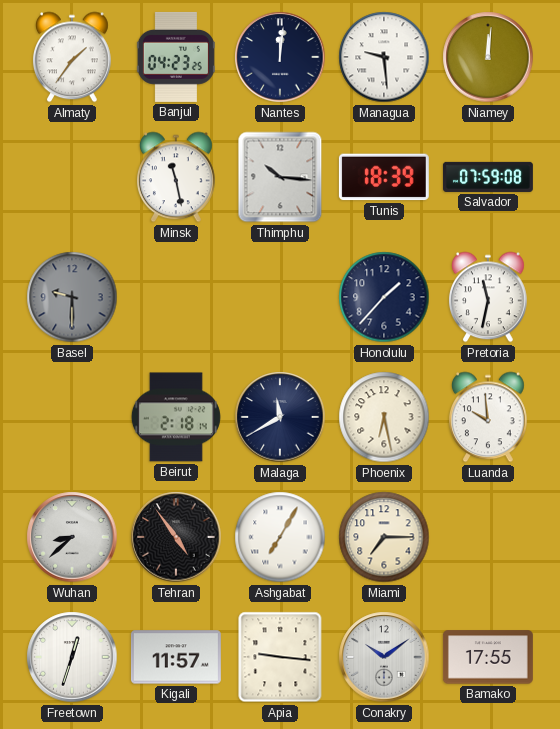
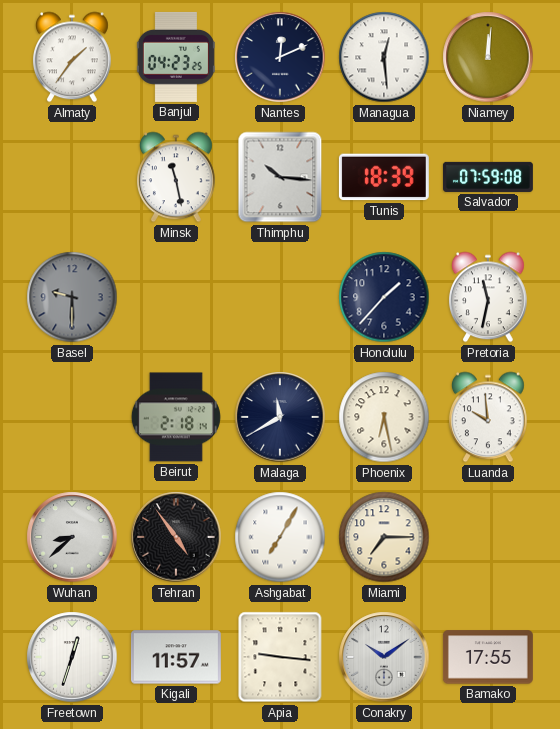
Nantes: 12:01 -> 12:11
Managua: 9:29 -> 12:29
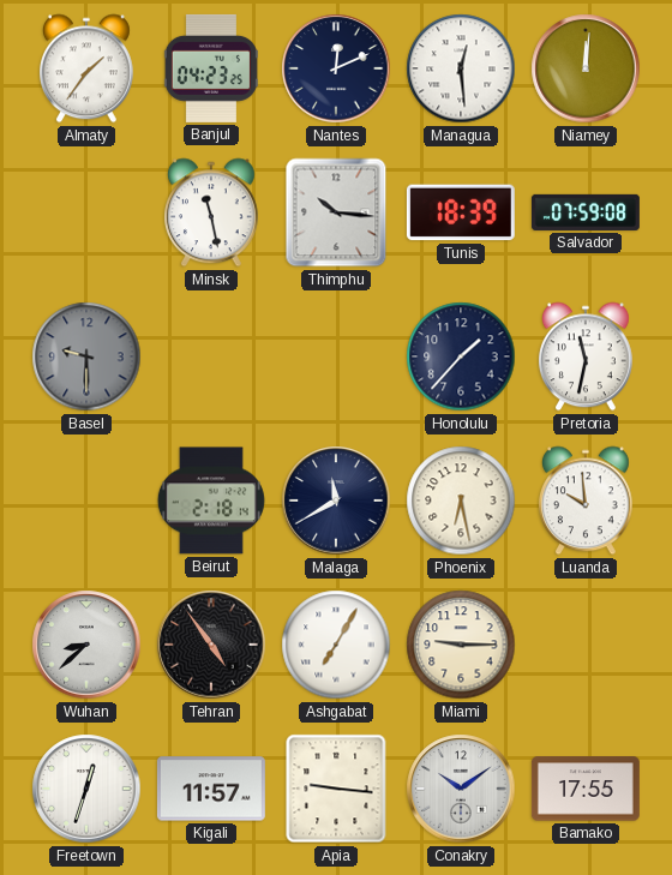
Miami: 7:15 -> 9:15
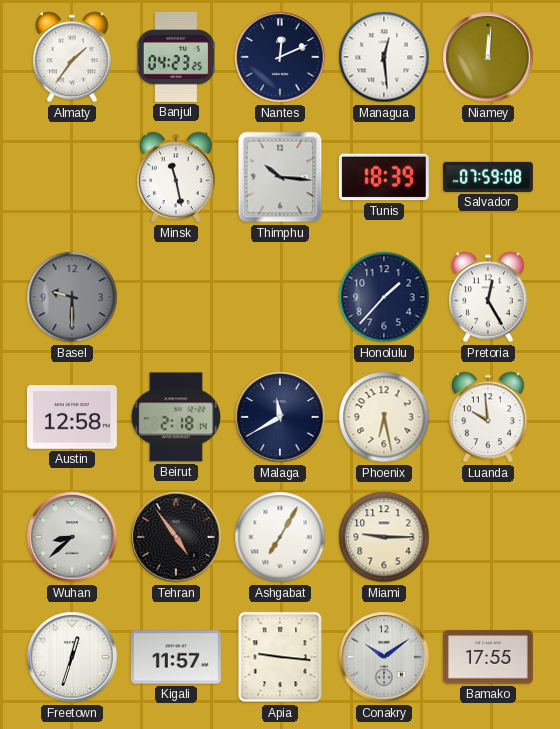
Pretoria: 11:32 -> 12:25
Austin: none -> 12:58
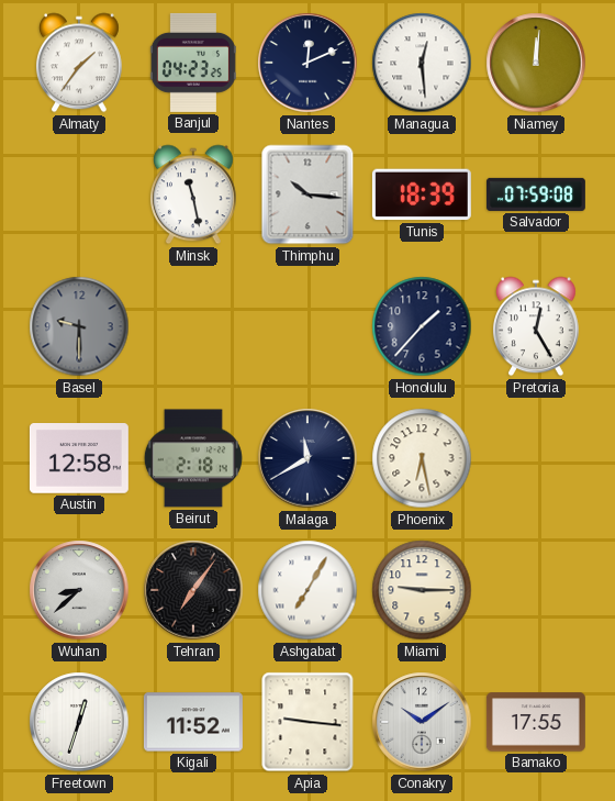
Luanda: 9:59 -> none
Tehran: 4:54 -> 7:06
Kigali: 11:57 -> 11:52
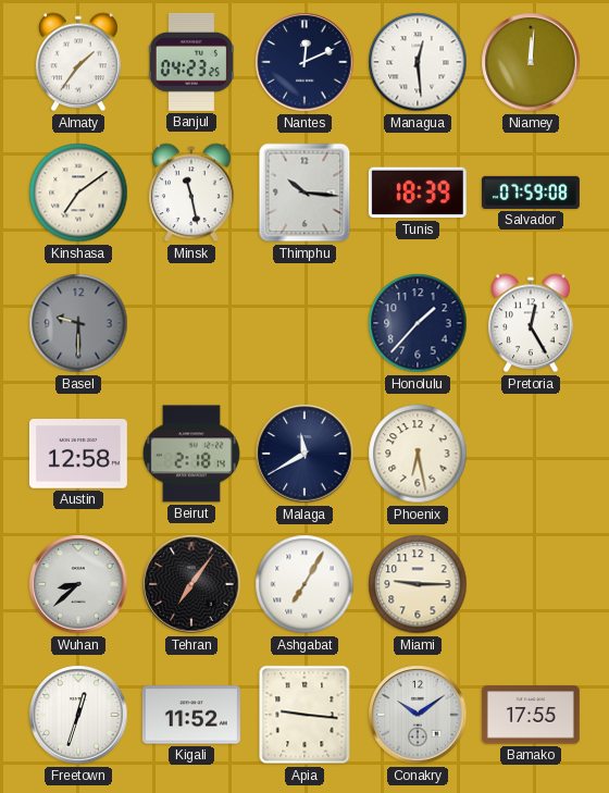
Kinshasa: none -> 7:09
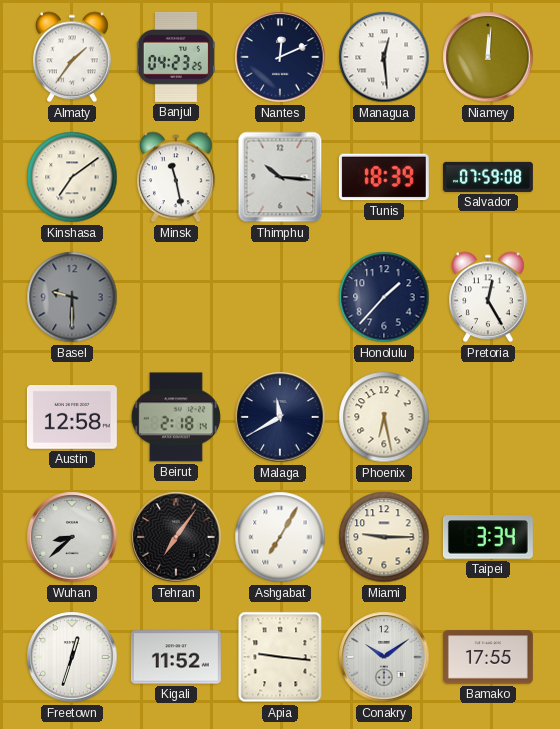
Taipei: none -> 3:34
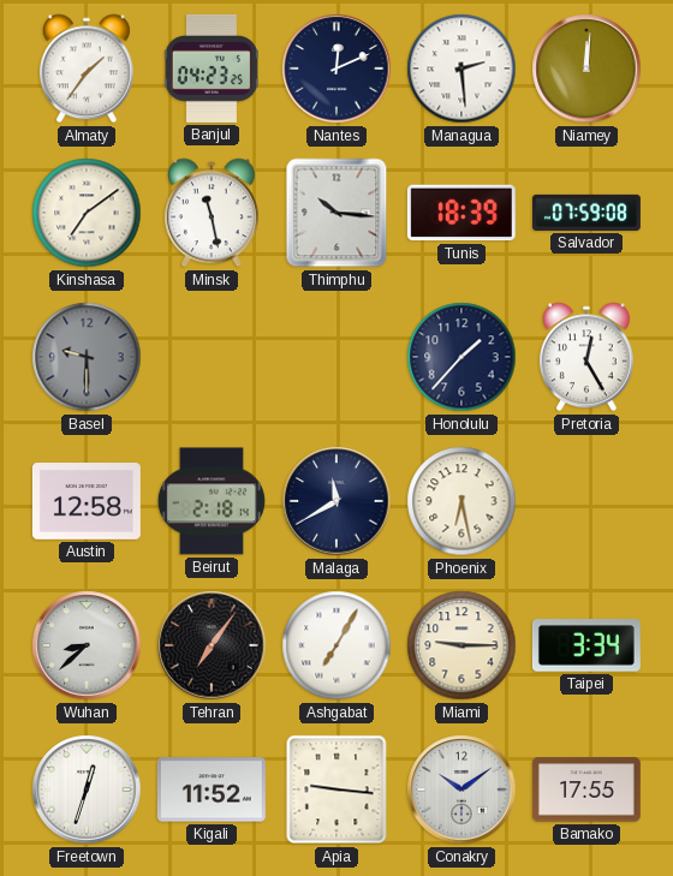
Managua: 12:29 -> 2:29
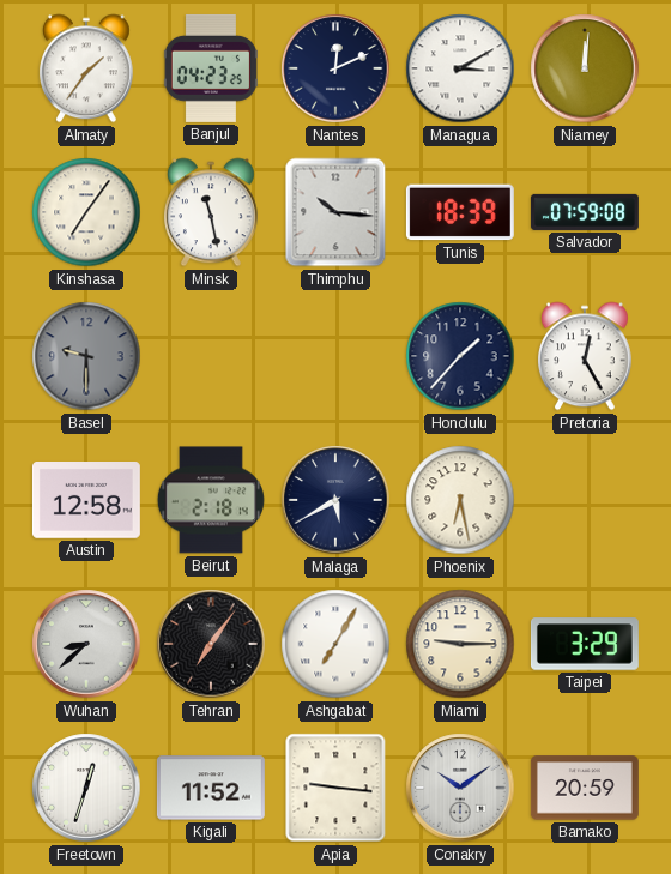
Managua: 2:29 -> 3:10
Kinshasa: 7:09 -> 7:06
Malaga: 11:40 -> 5:40
Taipei: 3:34 -> 3:29
Bamako: 17:55 -> 20:59
